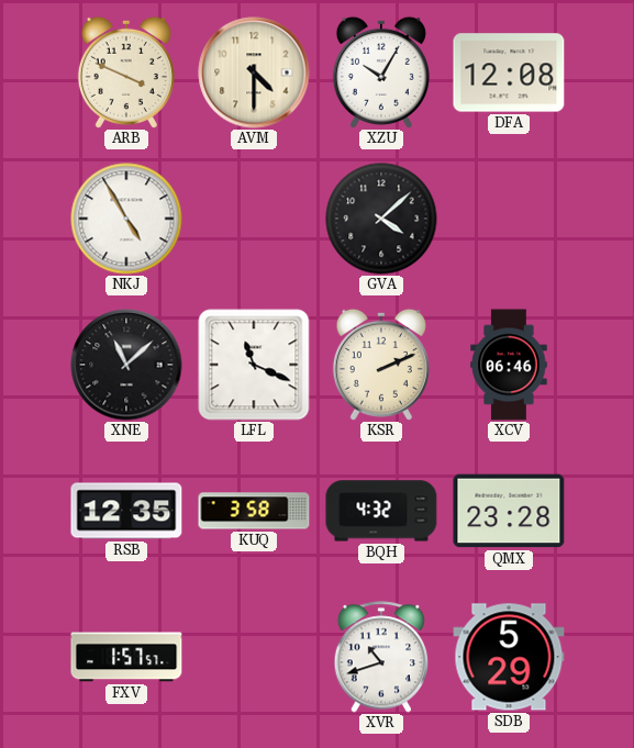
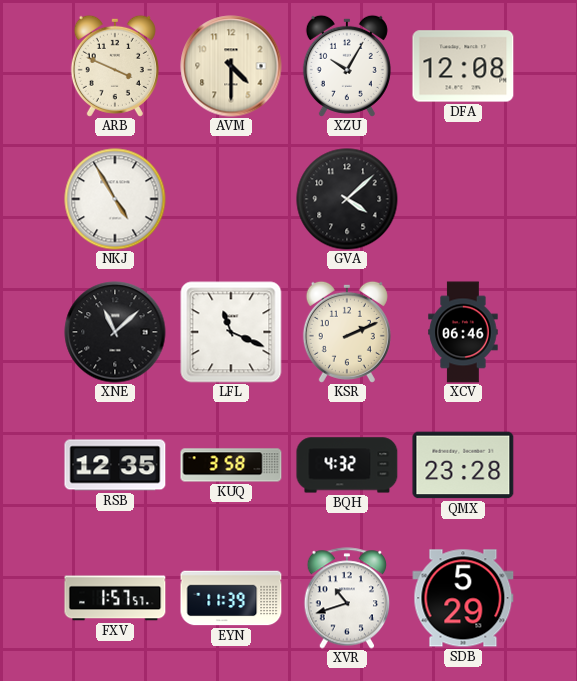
EYN: none -> 11:39
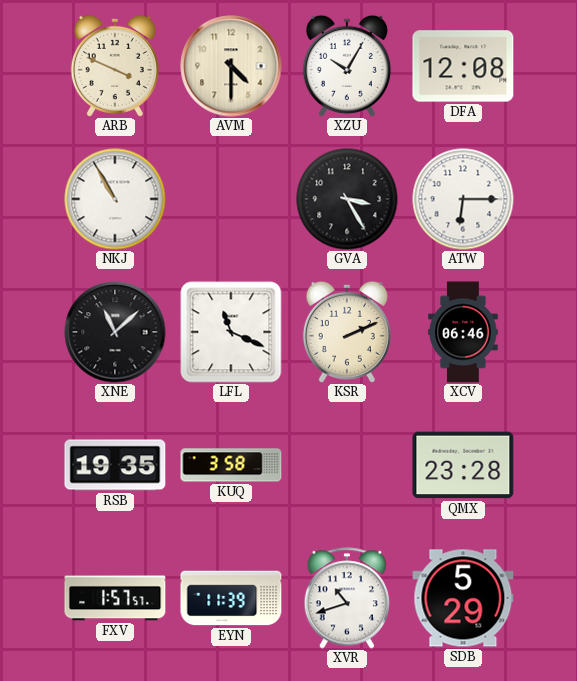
NKJ: 4:55 -> 10:55
GVA: 4:08 -> 3:25
ATW: none -> 6:15
RSB: 12:35 -> 19:35
BQH: 4:32 -> none
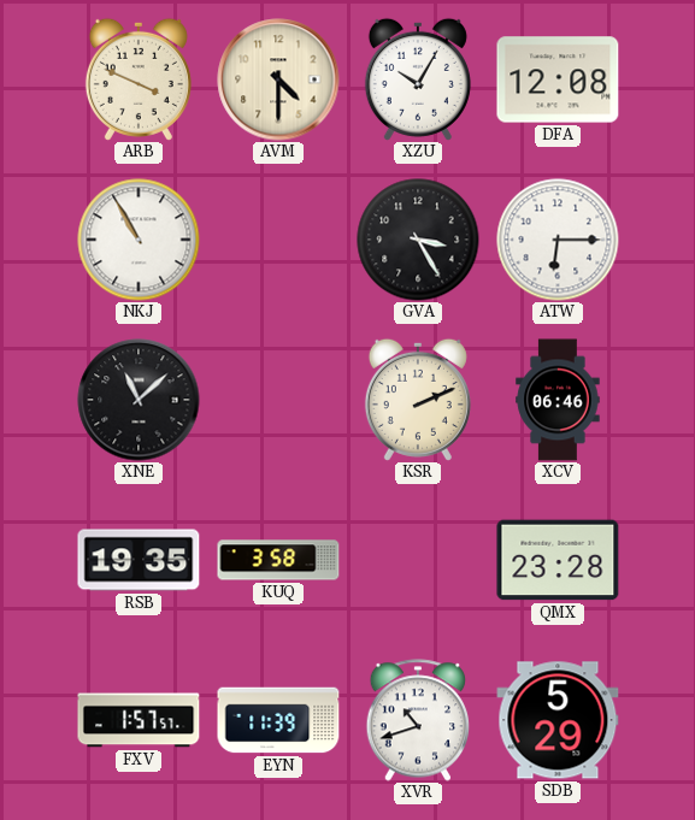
LFL: 11:19 -> none
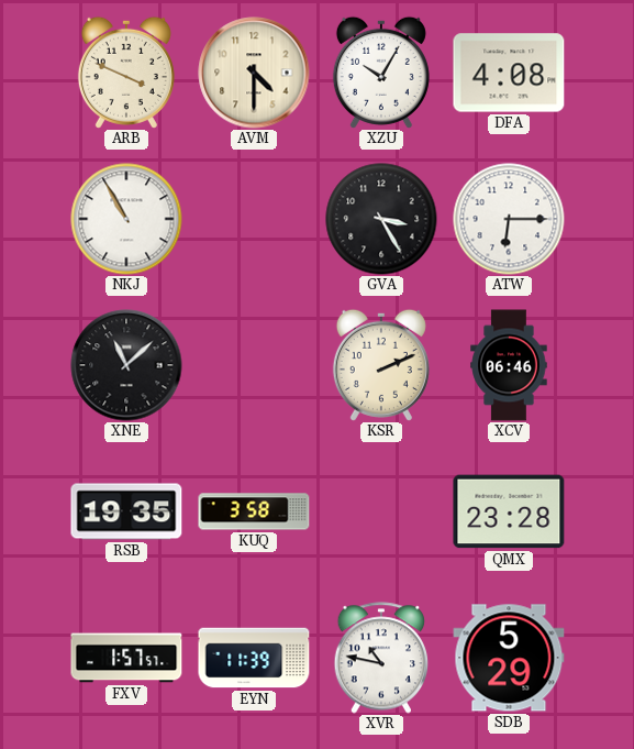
DFA: 12:08 -> 4:08
XVR: 10:42 -> 10:47
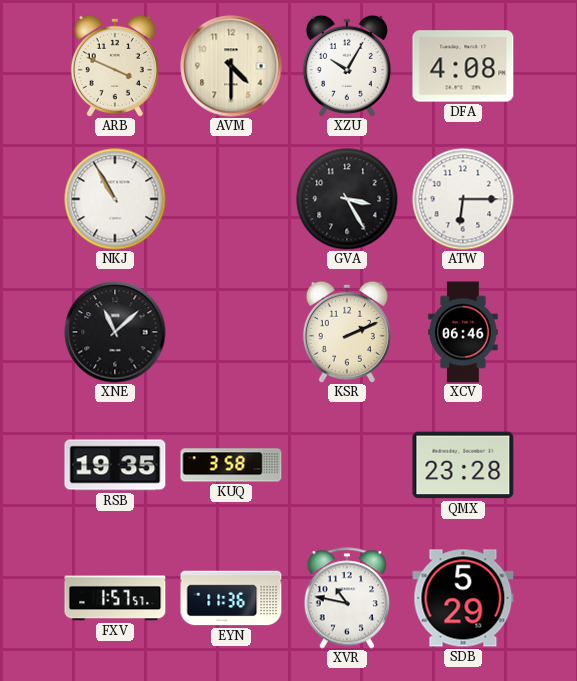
EYN: 11:39 -> 11:36
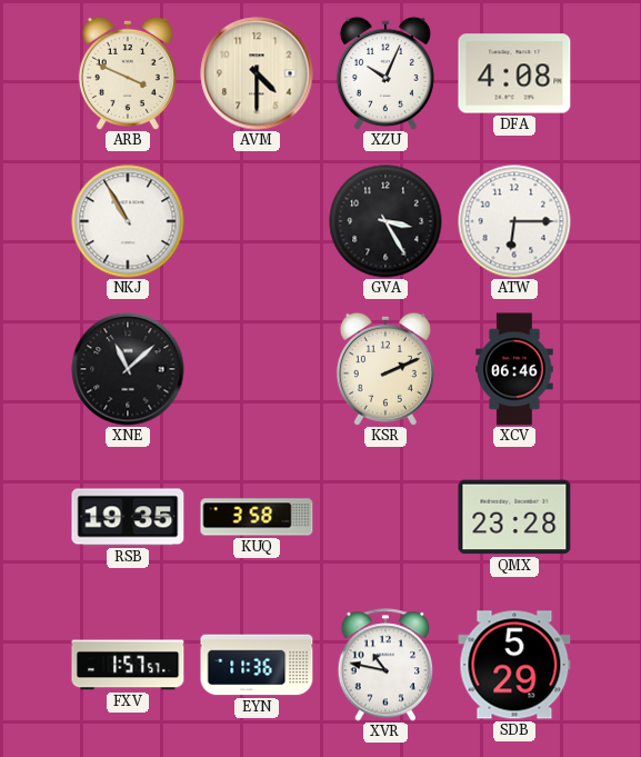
XZU: 10:05 -> 10:04
